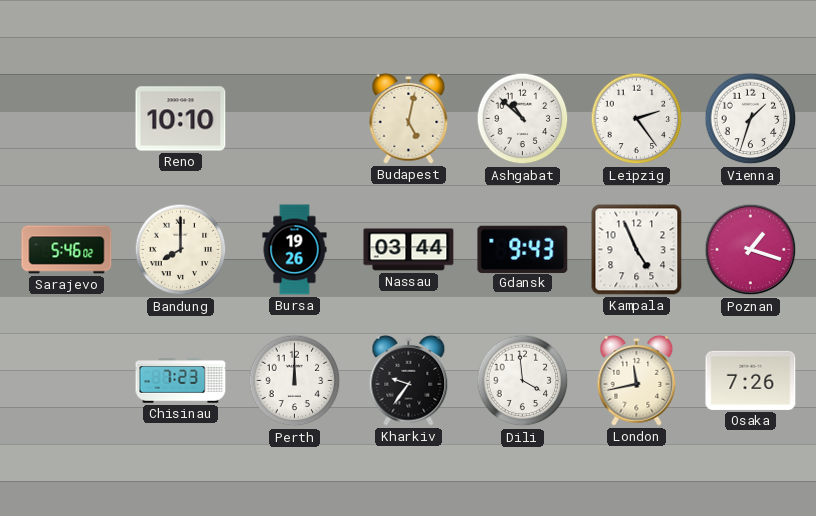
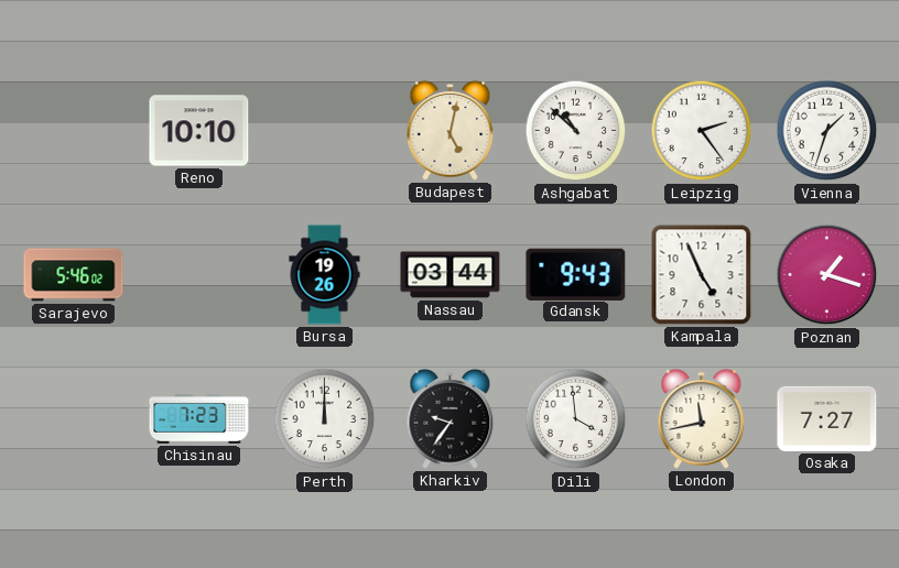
Bandung: 8:00 -> none
Osaka: 7:26 -> 7:27
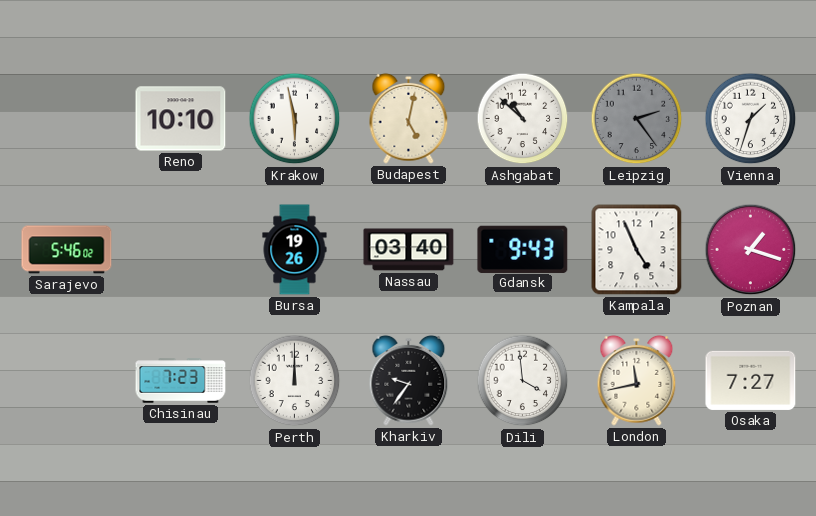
Krakow: none -> 5:58
Leipzig dial: white -> grey
Nassau: 03:44 -> 03:40
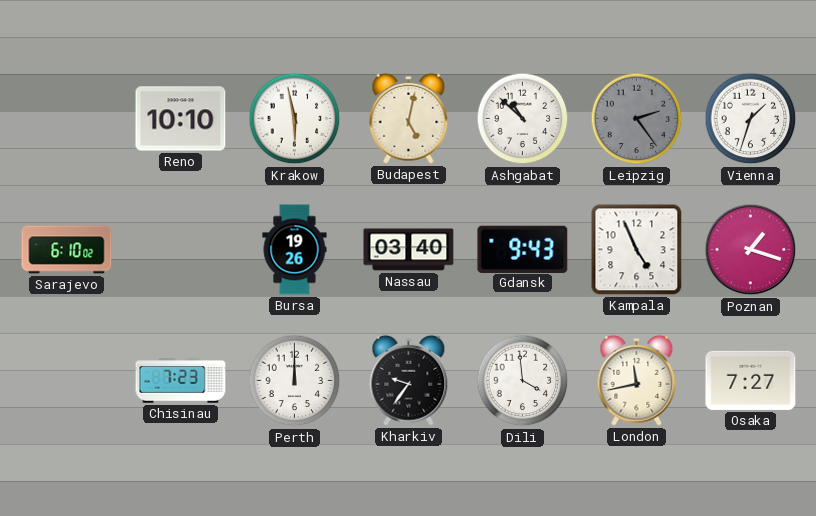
Sarajevo: 5:46 -> 6:10
